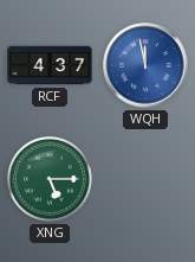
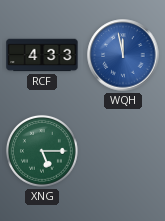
RCF: 4:37 -> 4:33
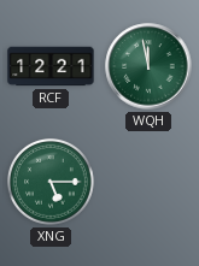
RCF: 4:33 -> 12:21
WQH dial: blue -> green
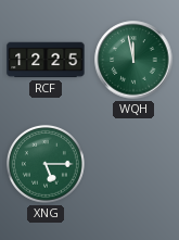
RCF: 12:21 -> 12:25
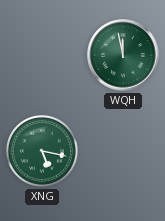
RCF: 12:25 -> none
XNG: 5:15 -> 5:17
